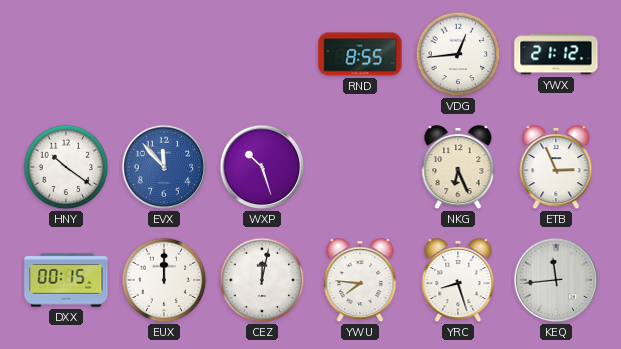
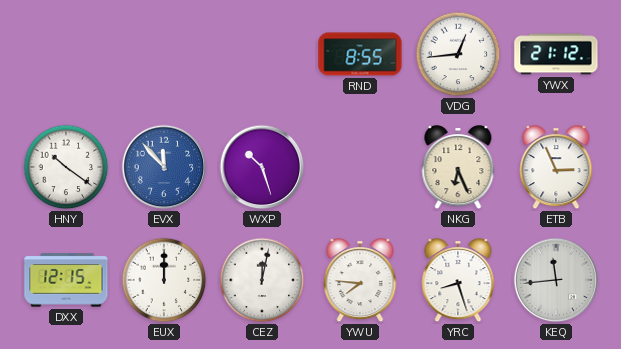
DXX: 00:15 -> 12:15
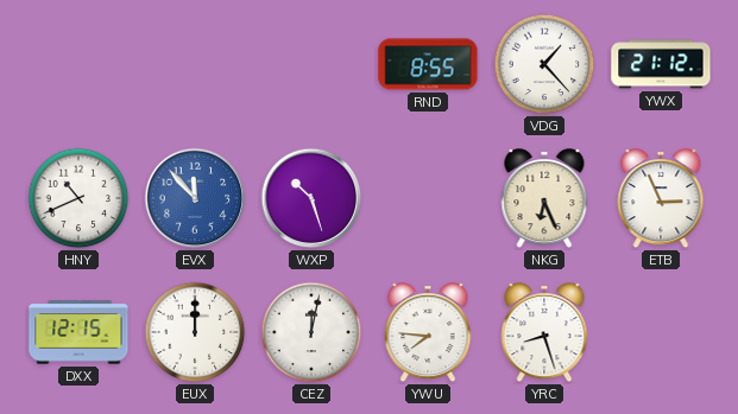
VDG: 12:44 -> 1:23
HNY: 10:21 -> 10:41
KEQ: 11:44 -> none
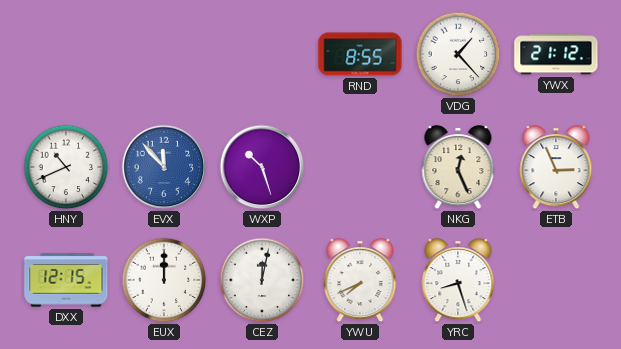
NKG: 6:26 -> 12:26
YWU: 7:46 -> 7:41
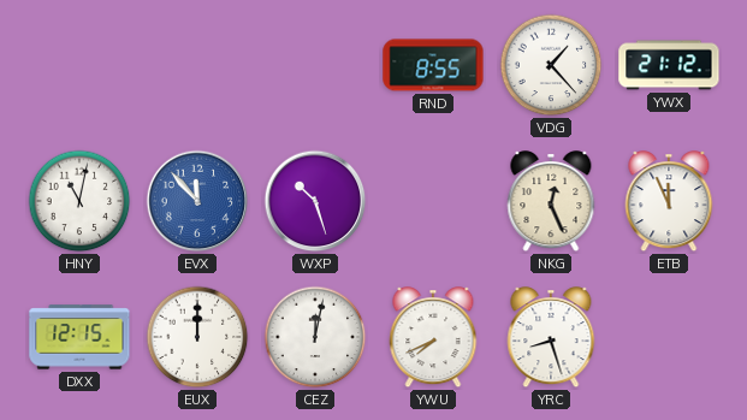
HNY: 10:41 -> 11:02
ETB: 2:56 -> 11:56
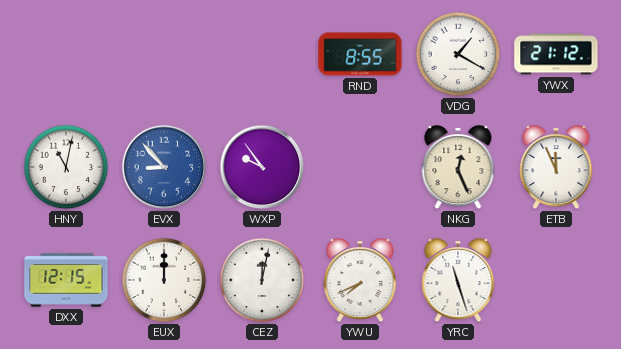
VDG: 1:23 -> 1:20
EVX: 11:53 -> 8:53
WXP: 10:27 -> 9:54
YRC: 8:27 -> 11:27
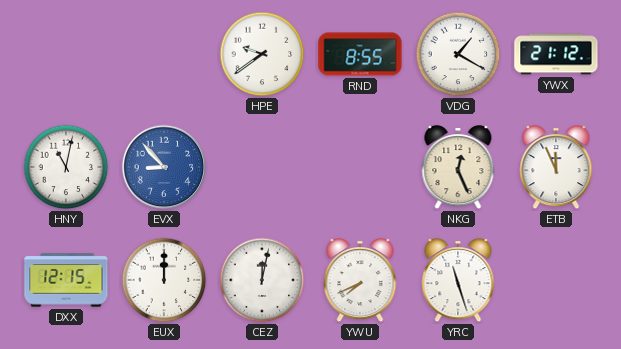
HPE: none -> 9:39
WXP: 9:54 -> none
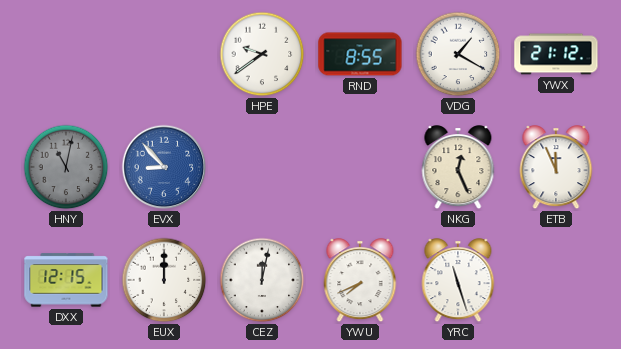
HNY dial: white -> grey
